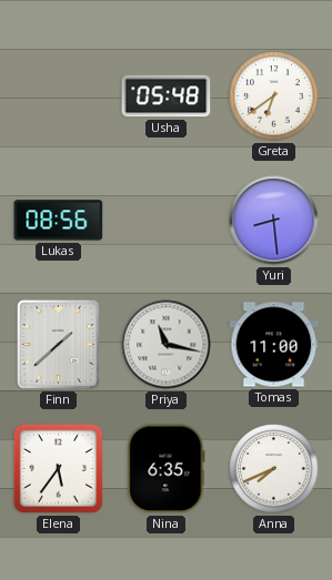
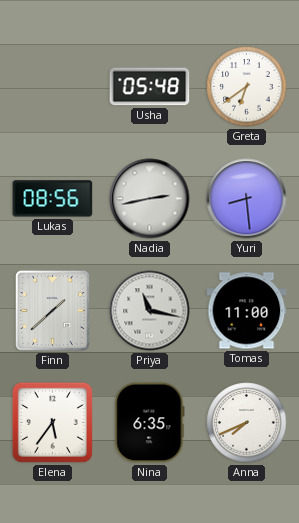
Nadia: none -> 2:43
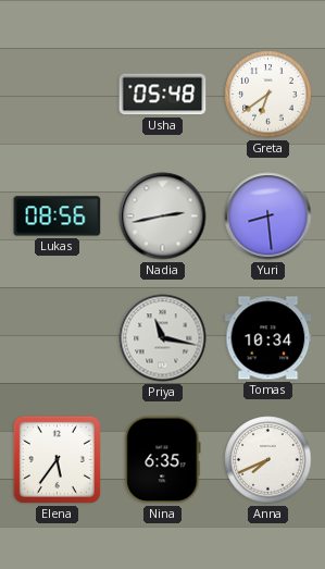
Finn: 1:38 -> none
Tomas: 11:00 -> 10:34
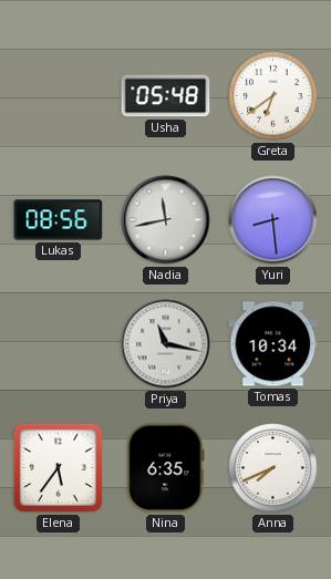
Nadia: 2:43 -> 11:43
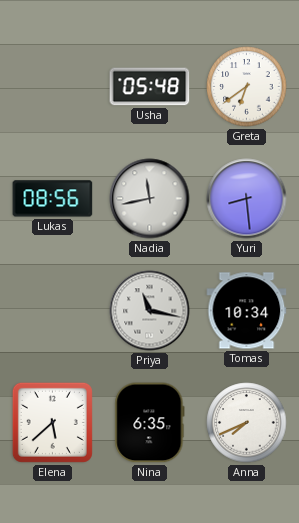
Elena: 5:36 -> 5:38
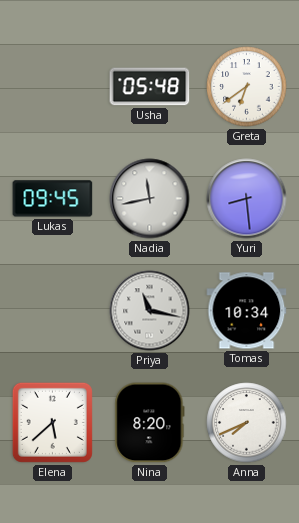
Lukas: 08:56 -> 09:45
Nina: 6:35 -> 8:20
